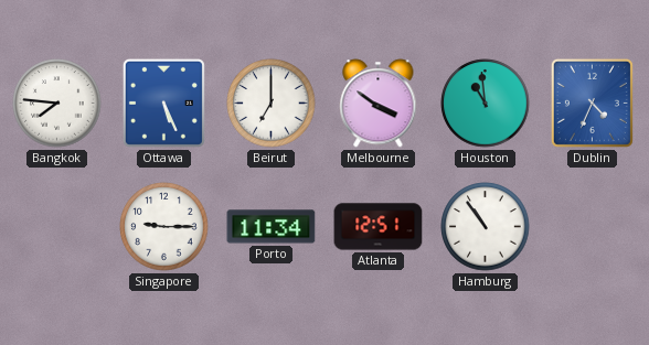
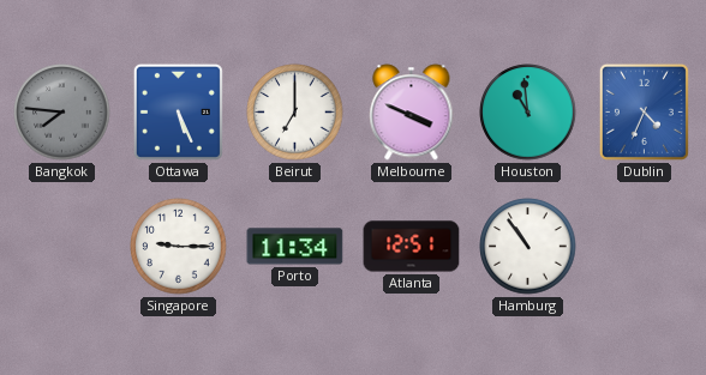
Bangkok dial: white -> grey
Melbourne: 3:51 -> 3:49
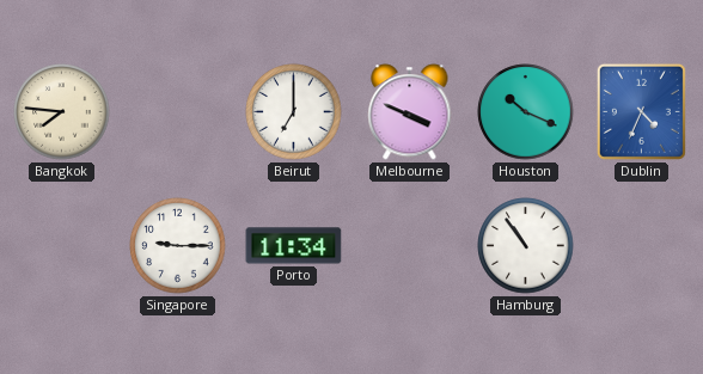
Bangkok dial: grey -> cream
Ottawa: 5:26 -> none
Houston: 10:59 -> 10:19
Atlanta: 12:51 -> none
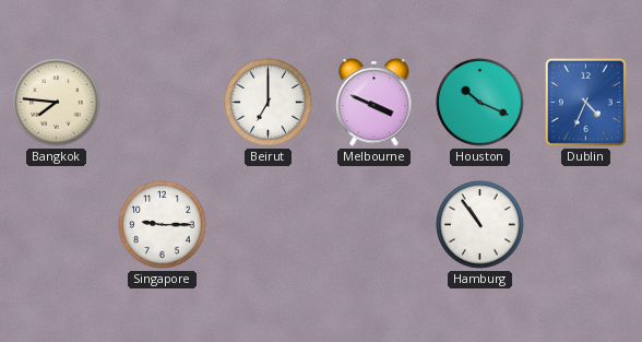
Porto: 11:34 -> none
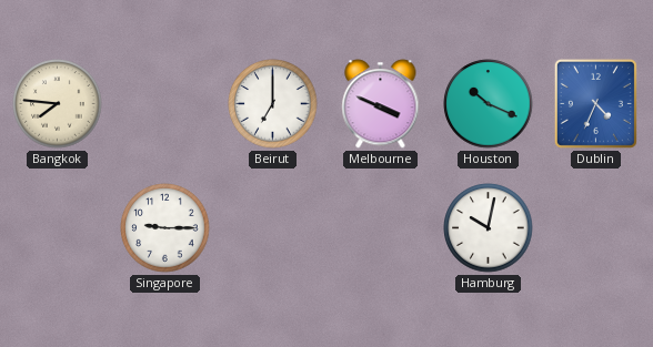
Hamburg: 10:54 -> 10:02
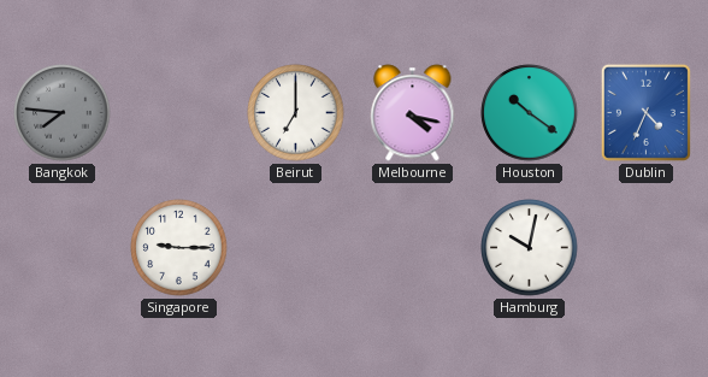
Bangkok dial: cream -> grey
Melbourne: 3:49 -> 4:17
Houston: 10:19 -> 10:21
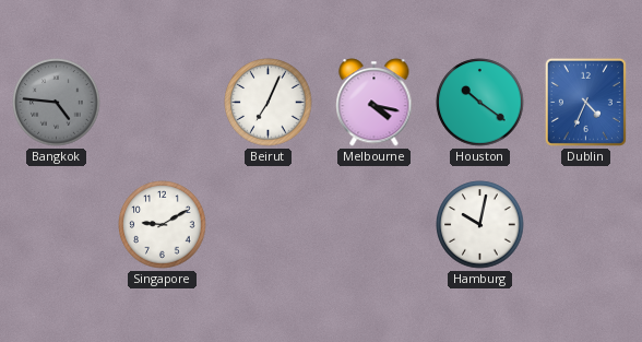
Bangkok: 7:46 -> 4:46
Beirut: 7:00 -> 7:04
Singapore: 9:15 -> 9:10
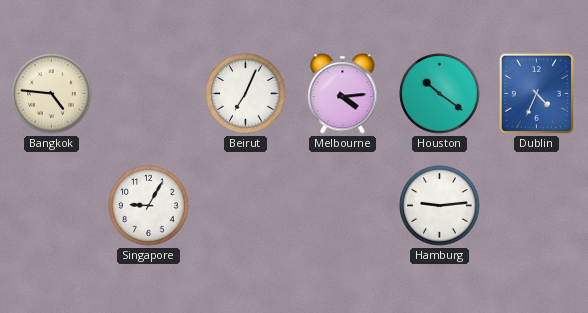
Bangkok dial: grey -> cream
Melbourne: 4:17 -> 4:14
Singapore: 9:10 -> 9:05
Hamburg: 10:02 -> 9:14
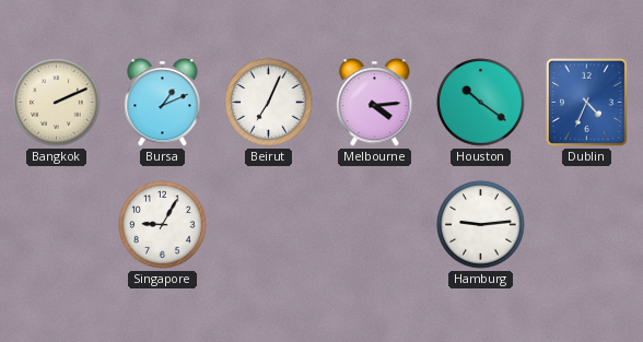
Bangkok: 4:46 -> 2:11
Bursa: none -> 1:11
